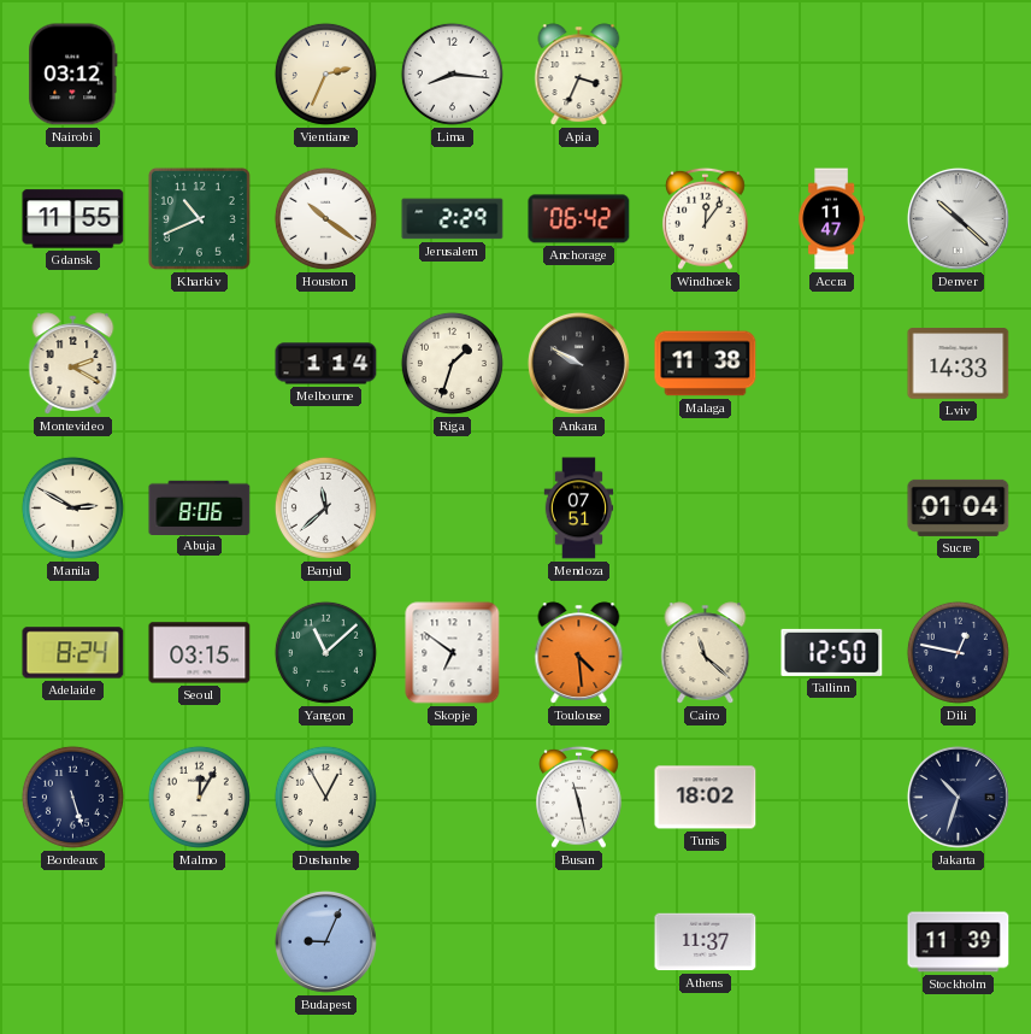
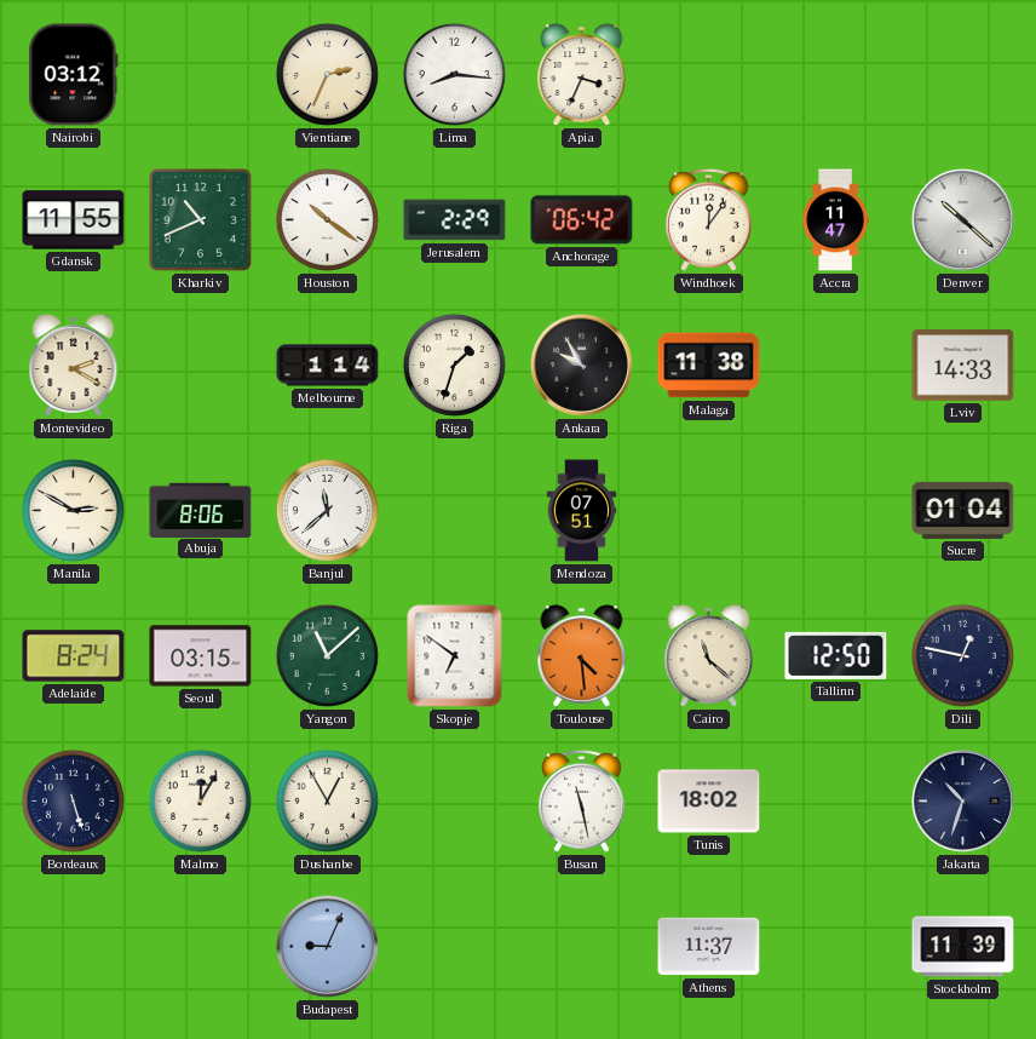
Ankara: 9:50 -> 9:55
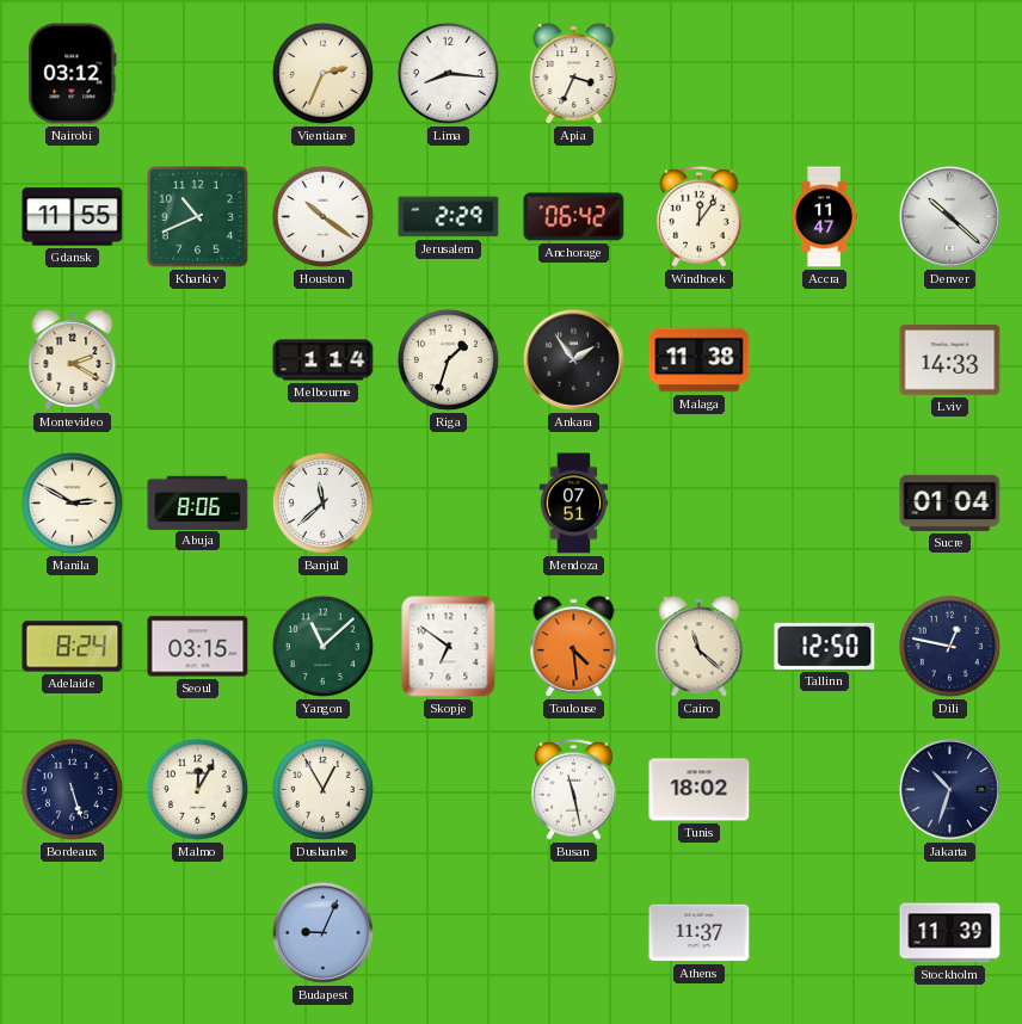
Ankara: 9:55 -> 1:54
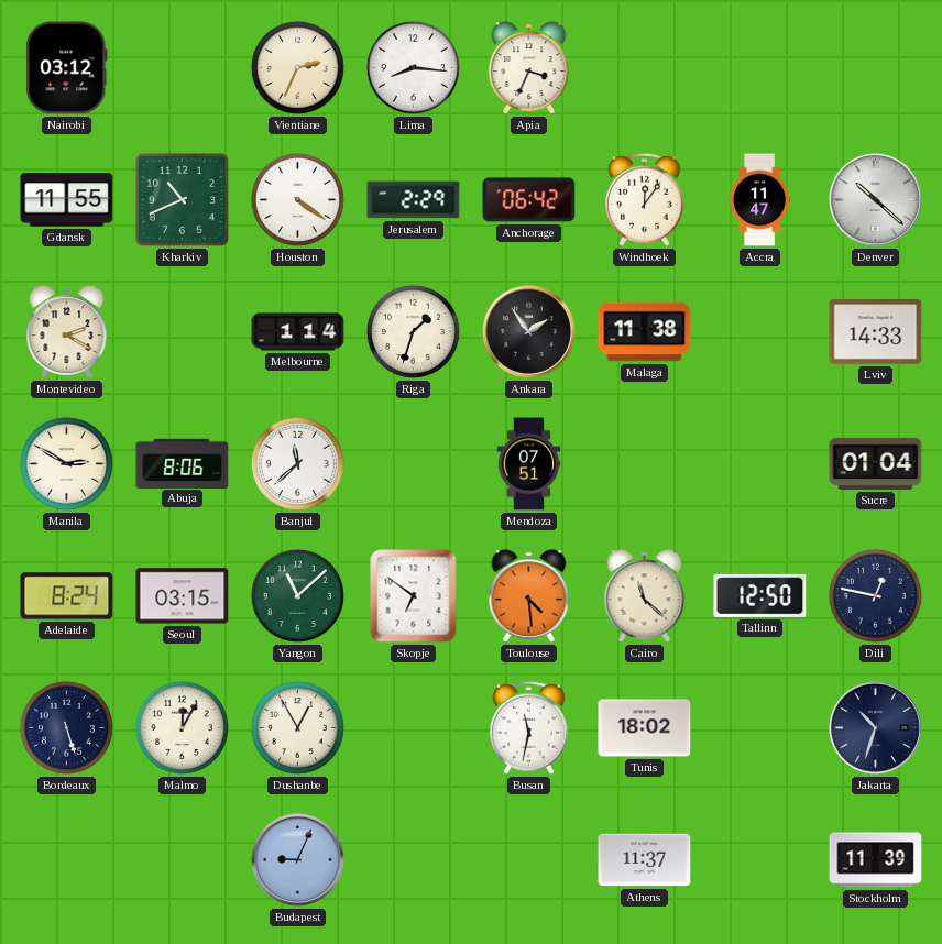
Houston: 10:21 -> 4:21
Busan: 11:28 -> 11:32
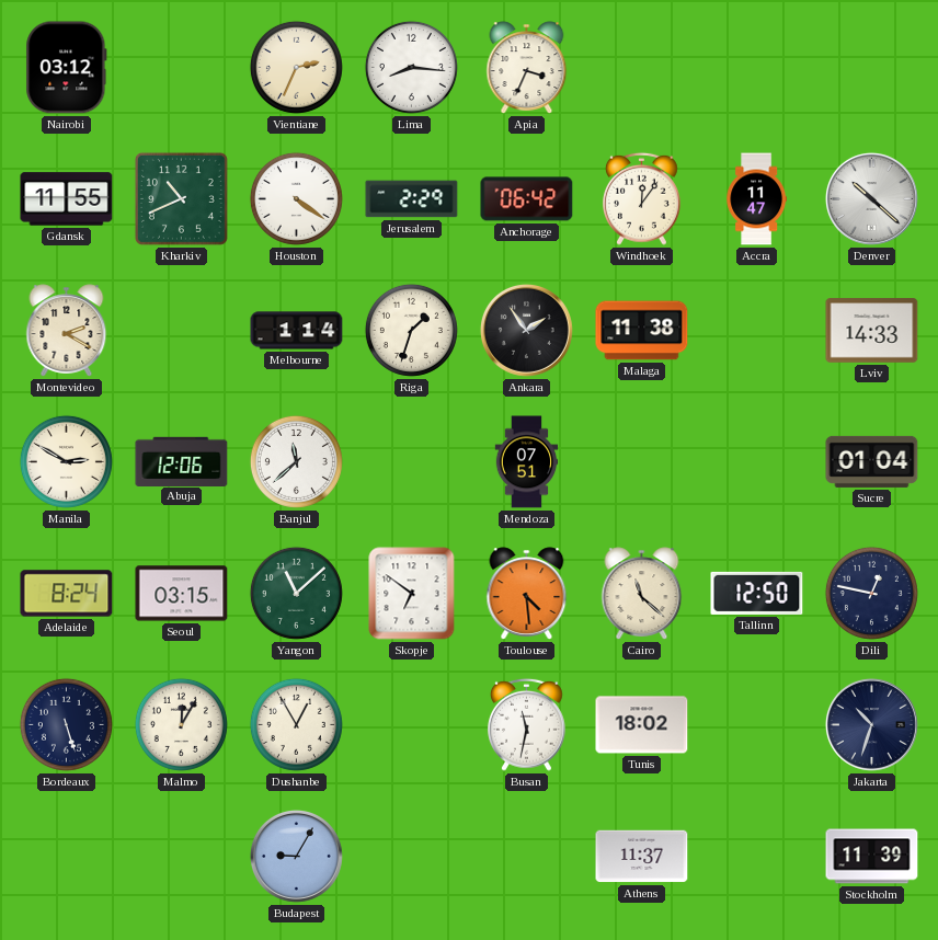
Abuja: 8:06 -> 12:06
Budapest: 9:04 -> 9:05
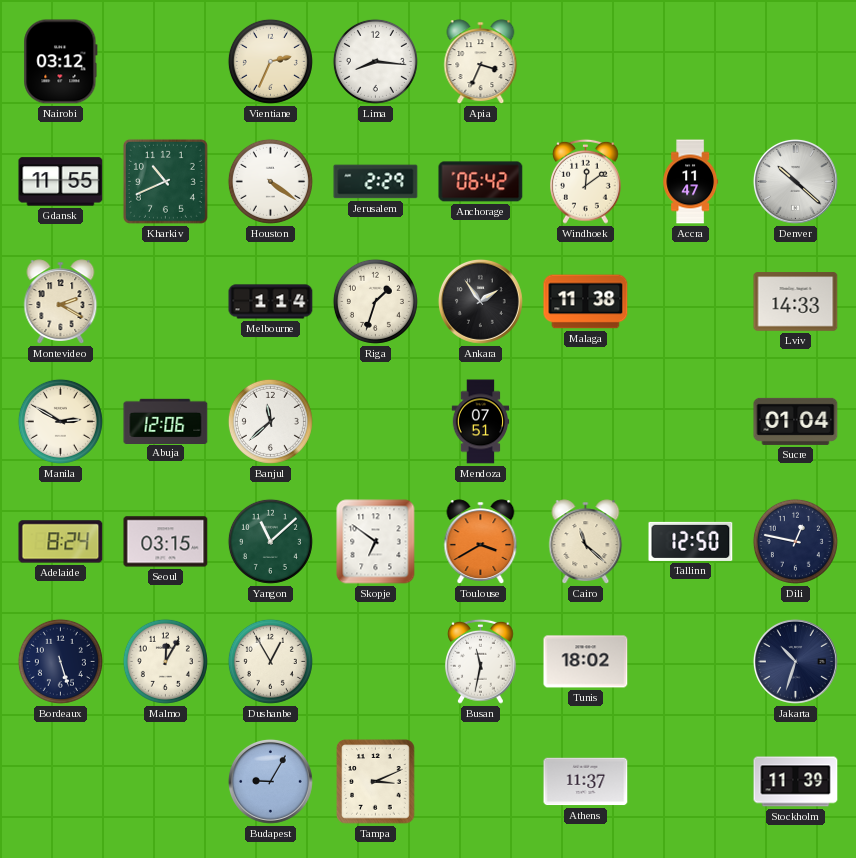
Windhoek: 12:06 -> 12:09
Toulouse: 4:29 -> 3:40
Tampa: none -> 3:11
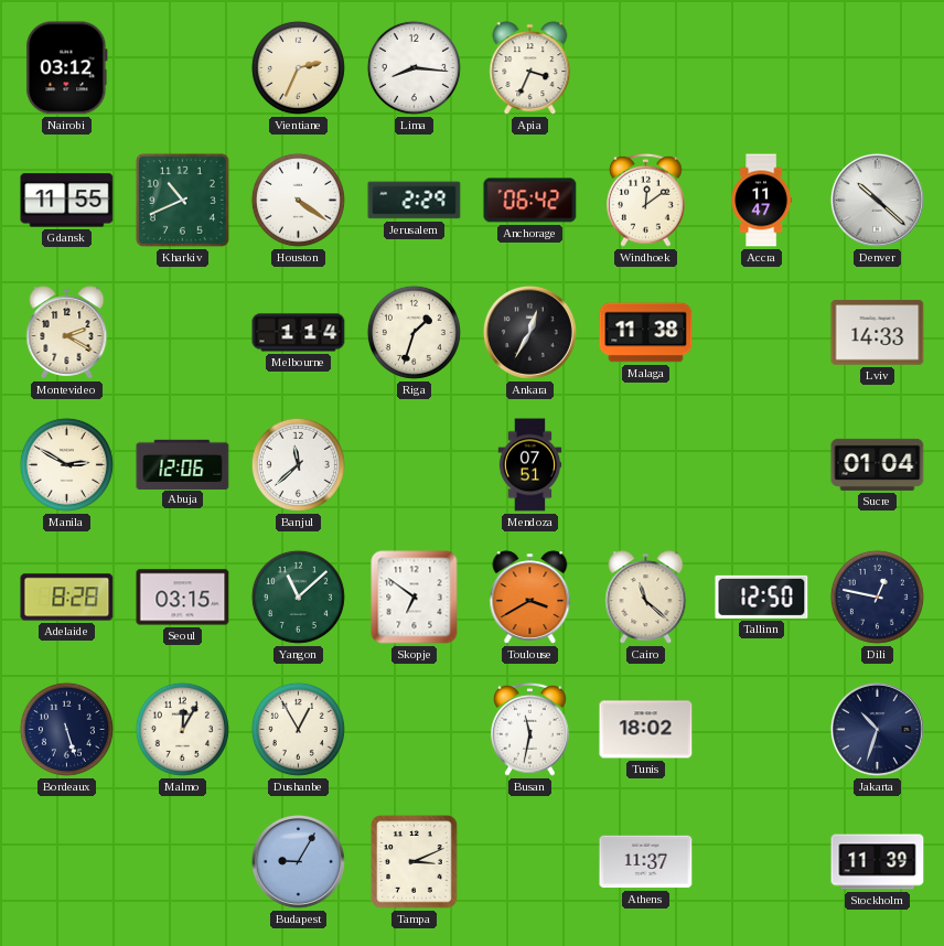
Ankara: 1:54 -> 12:35
Adelaide: 8:24 -> 8:28
